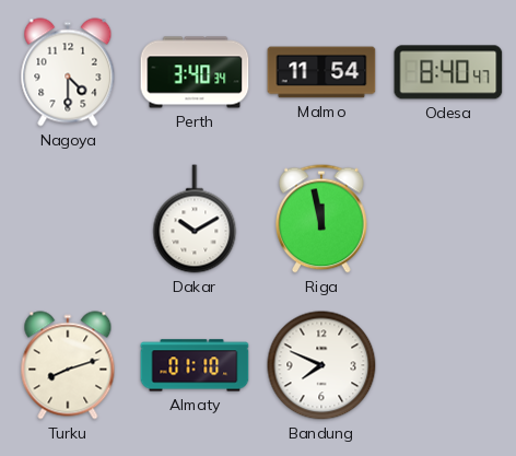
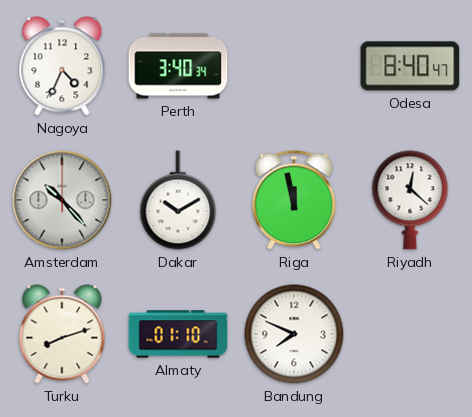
Nagoya: 4:30 -> 4:34
Malmo: 11:54 -> none
Amsterdam: none -> 10:23
Riyadh: none -> 12:22
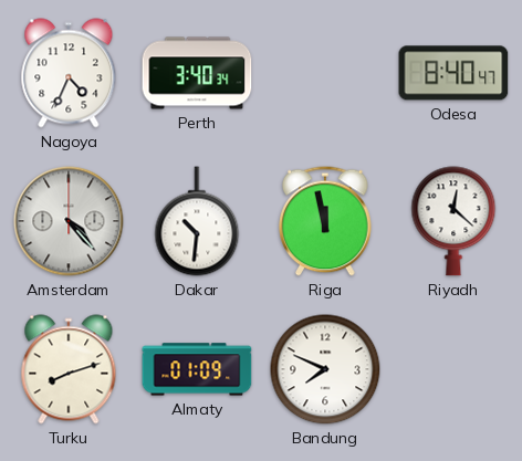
Amsterdam: 10:23 -> 4:23
Dakar: 10:10 -> 10:31
Almaty: 01:10 -> 01:09
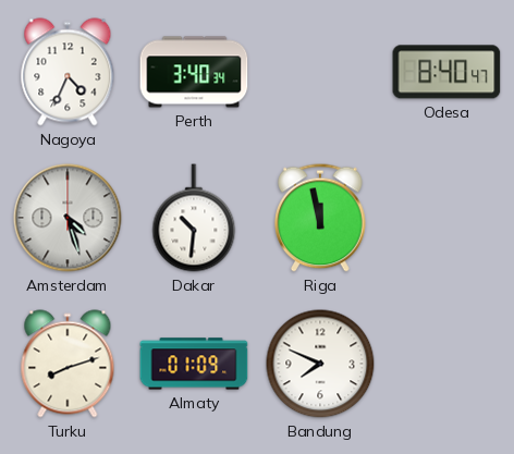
Amsterdam: 4:23 -> 4:27
Riyadh: 12:22 -> none
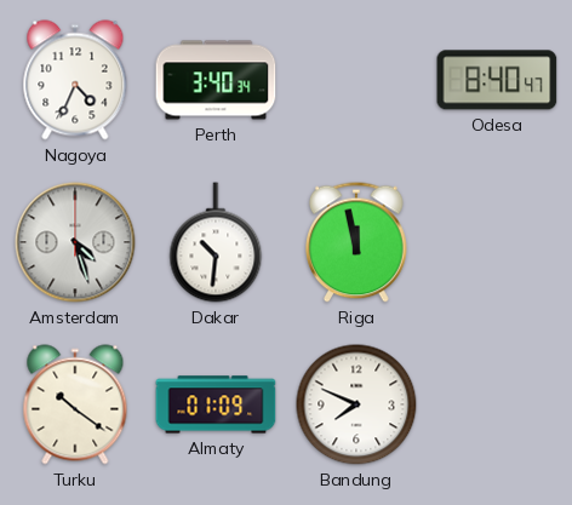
Turku: 8:12 -> 10:21
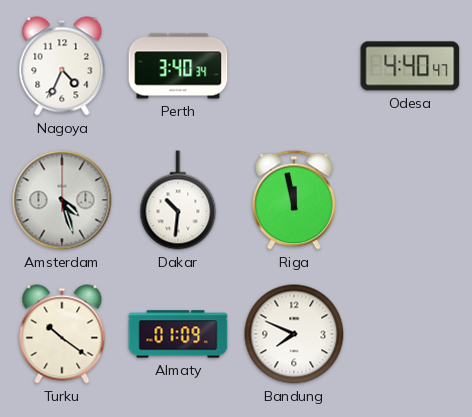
Odesa: 8:40 -> 4:40
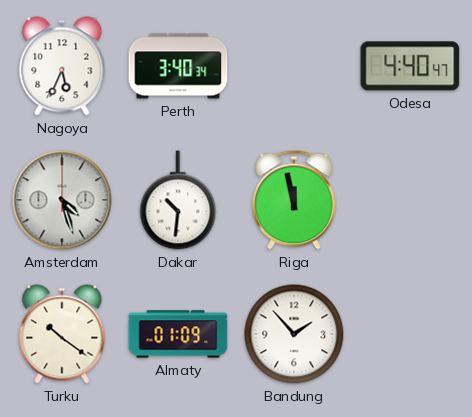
Nagoya: 4:34 -> 5:34
Bandung: 7:49 -> 1:53
